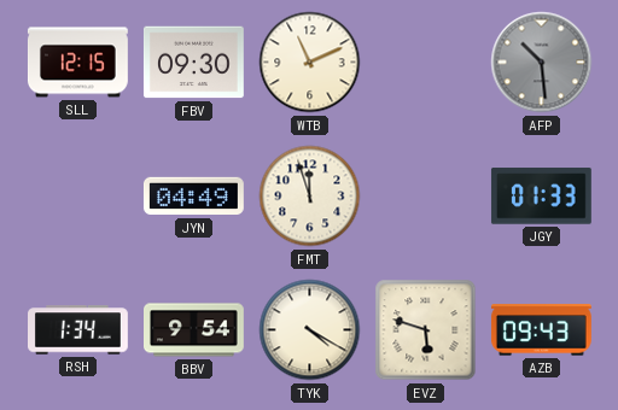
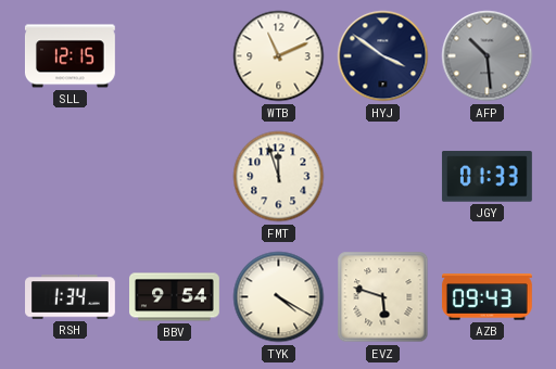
FBV: 09:30 -> none
HYJ: none -> 3:51
JYN: 04:49 -> none
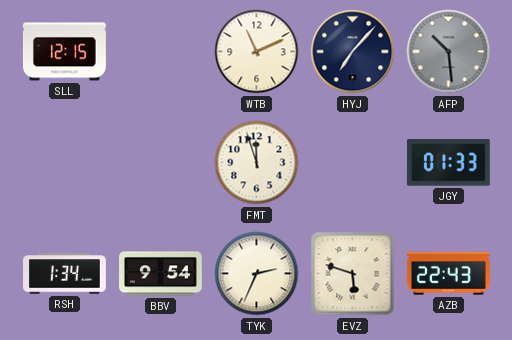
HYJ: 3:51 -> 7:07
TYK: 4:20 -> 2:34
AZB: 09:43 -> 22:43
